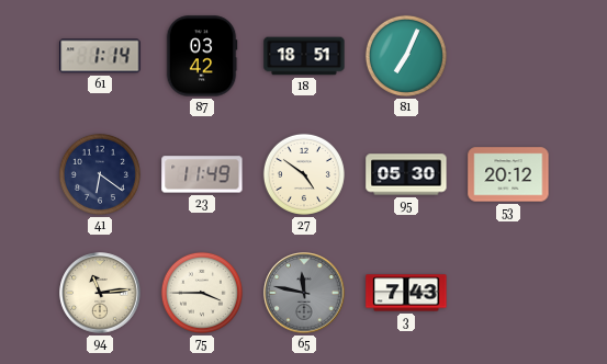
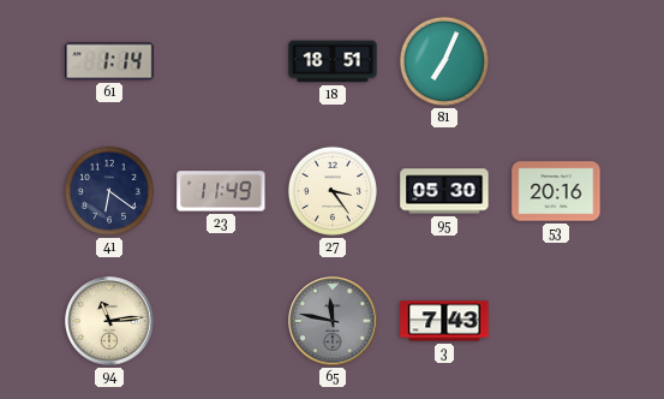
87: 03:42 -> none
27: 4:51 -> 3:24
53: 20:12 -> 20:16
75: 3:45 -> none
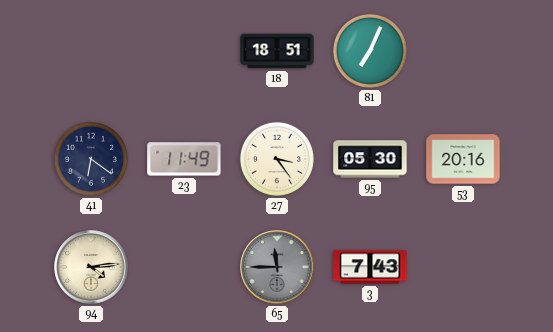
61: 1:14 -> none
94: 11:14 -> 4:14
65: 11:47 -> 11:45
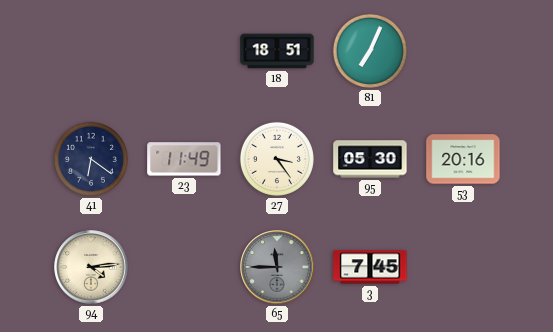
3: 7:43 -> 7:45
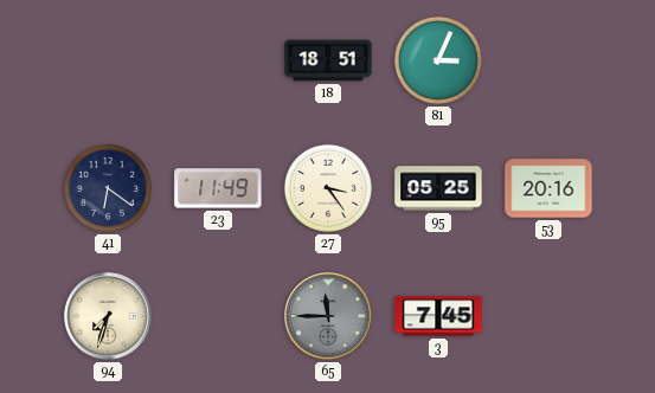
81: 7:04 -> 3:04
95: 05:30 -> 05:25
94: 4:14 -> 7:33
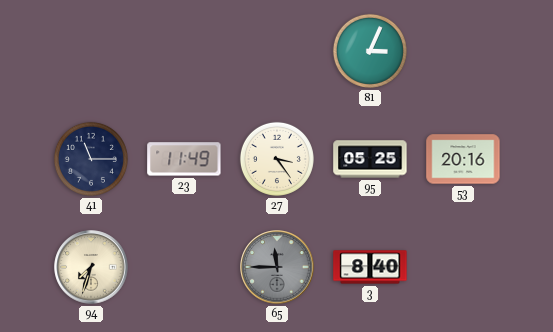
18: 18:51 -> none
41: 6:21 -> 11:15
3: 7:45 -> 8:40
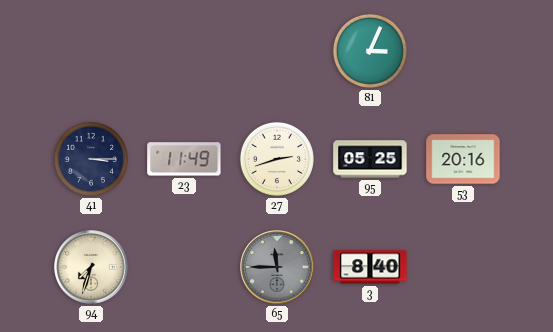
41: 11:15 -> 3:15
27: 3:24 -> 2:42
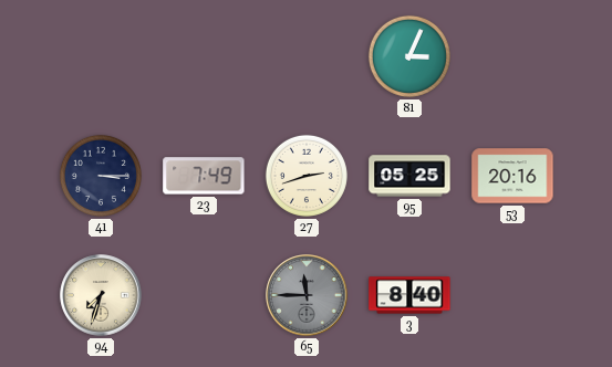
23: 11:49 -> 7:49
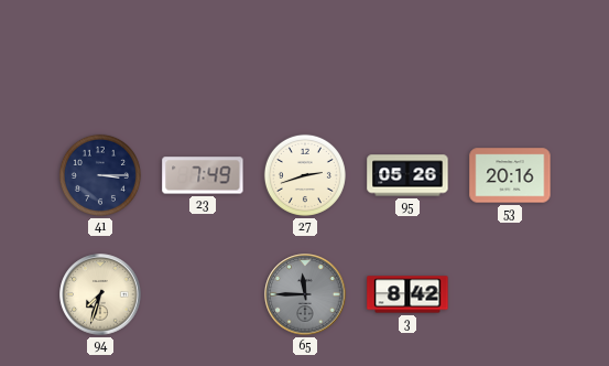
81: 3:04 -> none
95: 05:25 -> 05:26
3: 8:40 -> 8:42
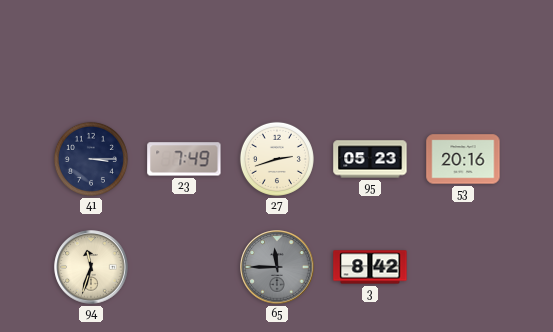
95: 05:26 -> 05:23
94: 7:33 -> 11:33
